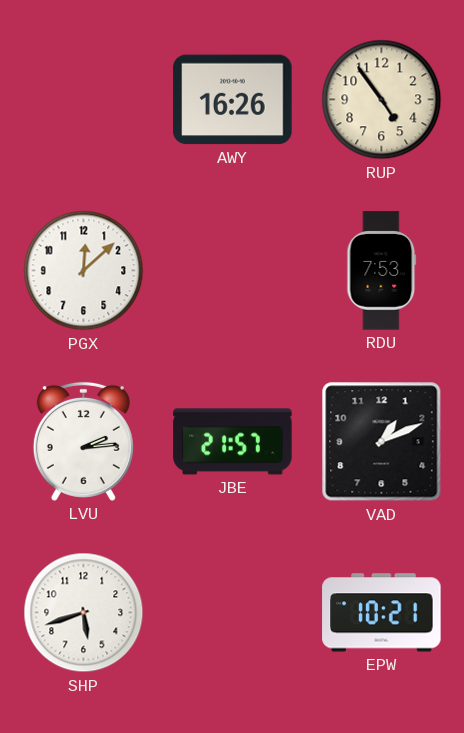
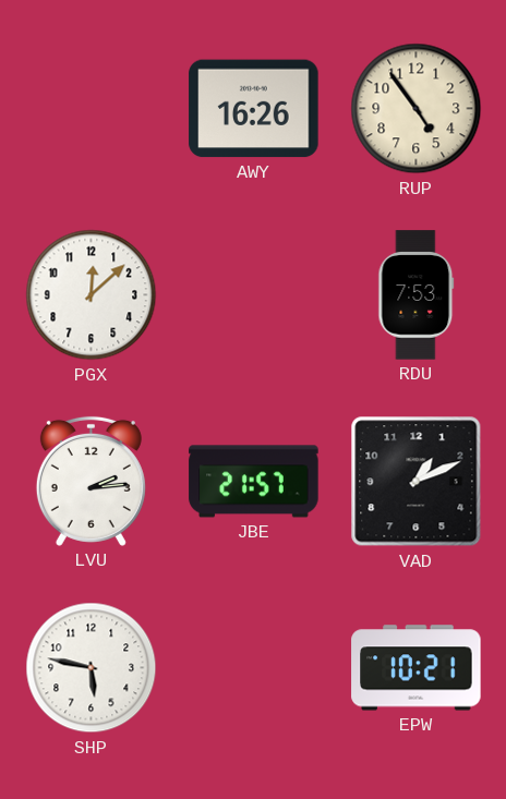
SHP: 5:42 -> 5:47
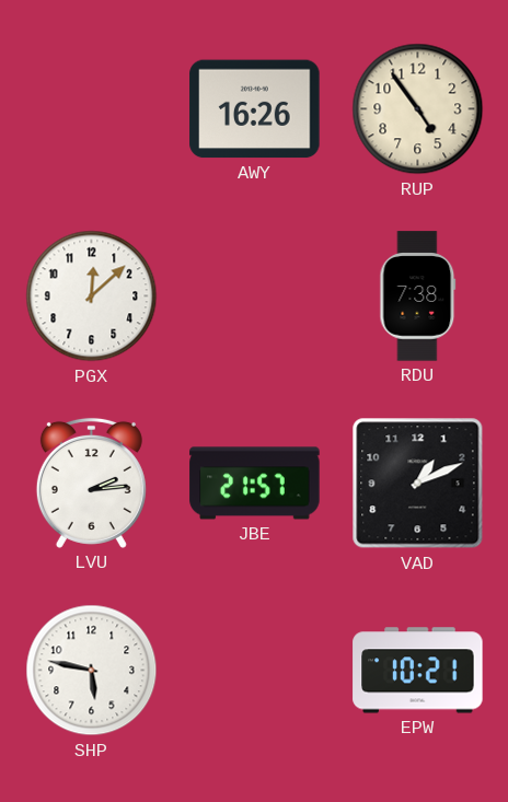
RDU: 7:53 -> 7:38
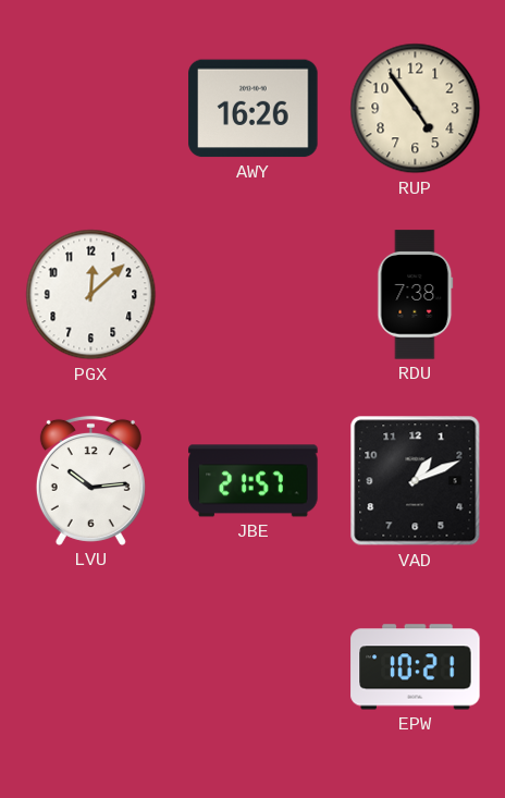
LVU: 2:14 -> 10:14
SHP: 5:47 -> none
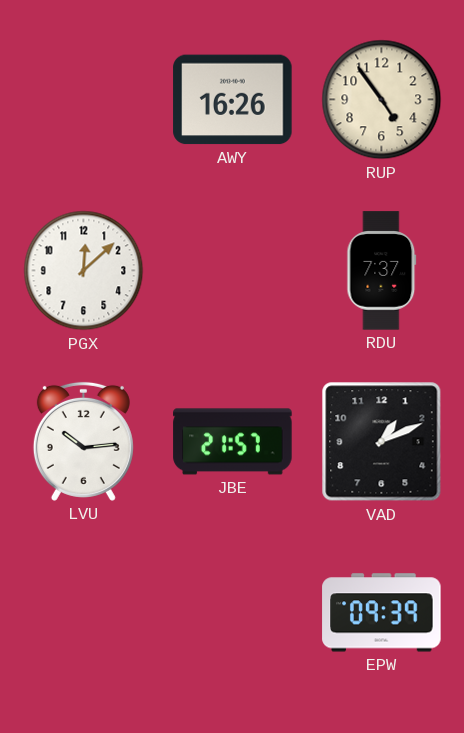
RDU: 7:38 -> 7:37
EPW: 10:21 -> 09:39
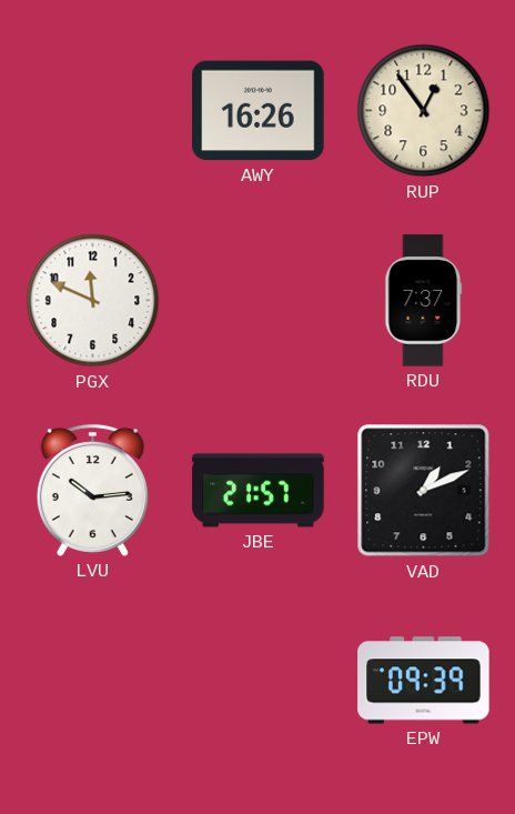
RUP: 4:54 -> 12:54
PGX: 12:08 -> 11:49
